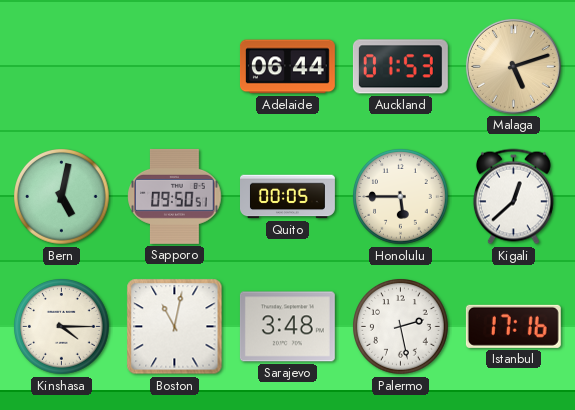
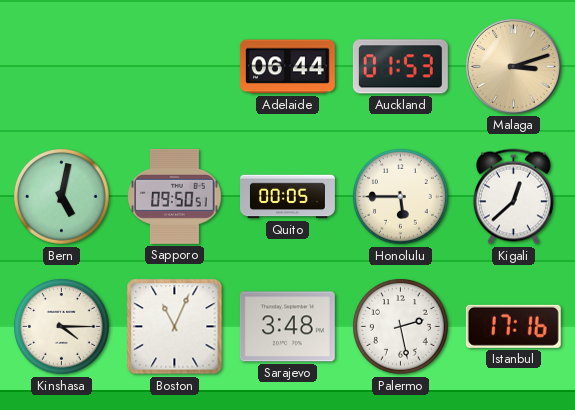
Malaga: 5:12 -> 3:12
Boston: 11:02 -> 11:04
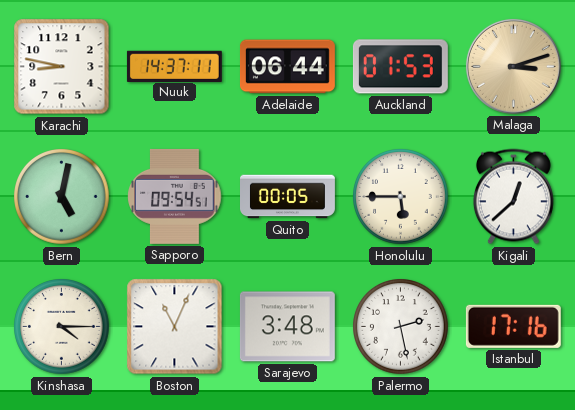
Karachi: none -> 8:47
Nuuk: none -> 14:37
Sapporo: 09:50 -> 09:54
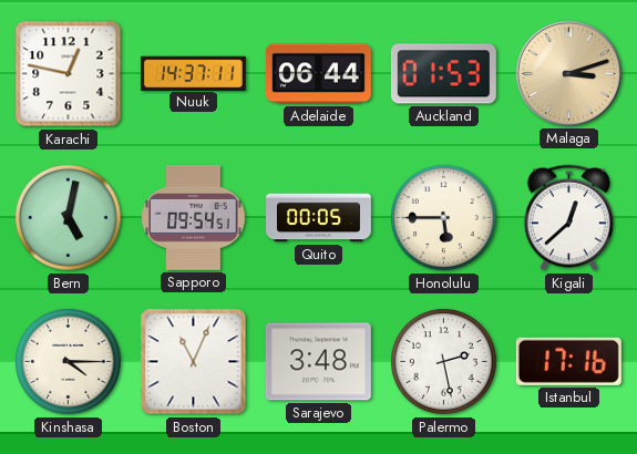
Karachi: 8:47 -> 12:47
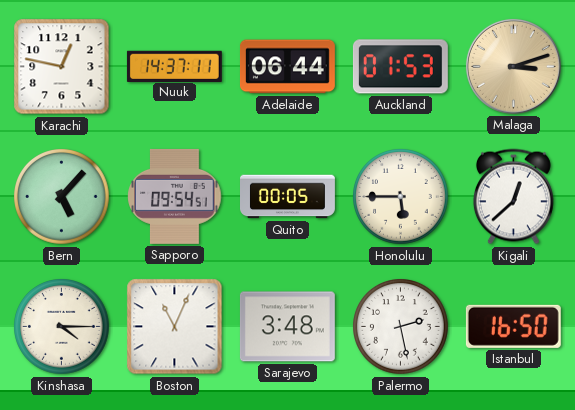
Bern: 5:02 -> 5:07
Istanbul: 17:16 -> 16:50
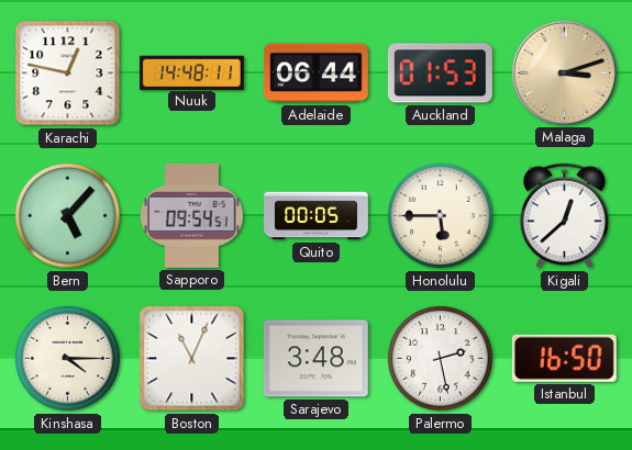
Nuuk: 14:37 -> 14:48
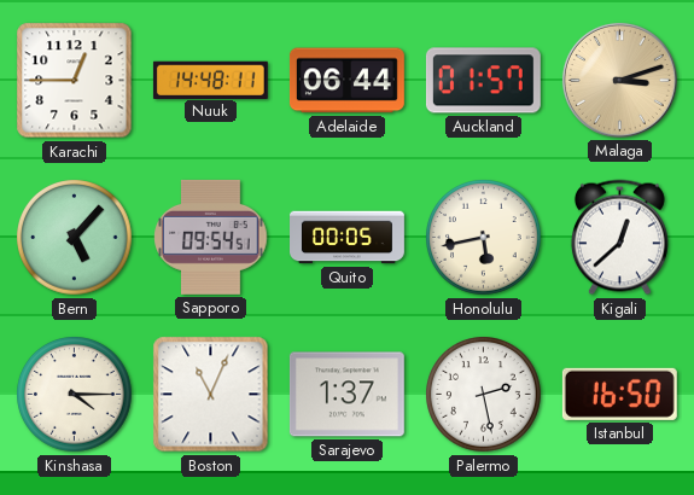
Karachi: 12:47 -> 12:45
Auckland: 01:53 -> 01:57
Honolulu: 5:45 -> 5:43
Sarajevo: 3:48 -> 1:37
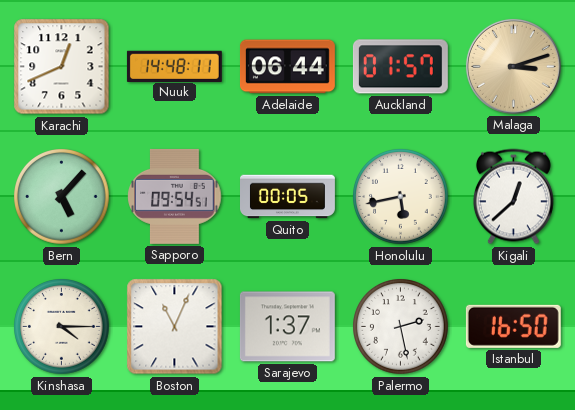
Karachi: 12:45 -> 12:41
